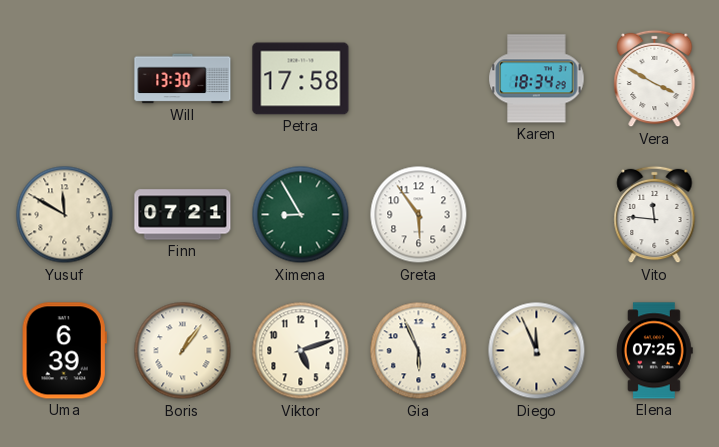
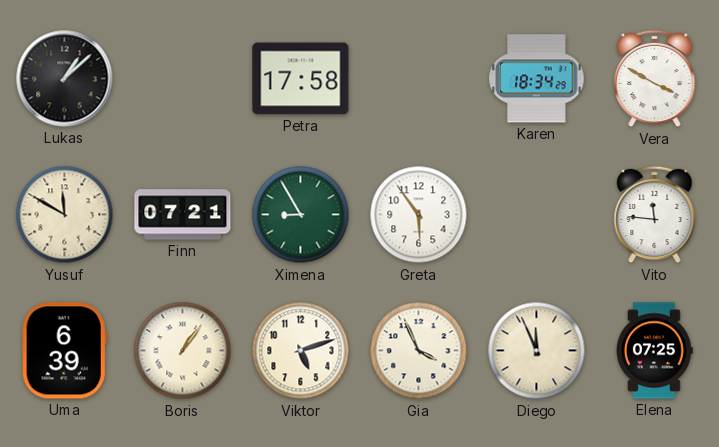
Lukas: none -> 1:08
Will: 13:30 -> none
Gia: 5:56 -> 3:56
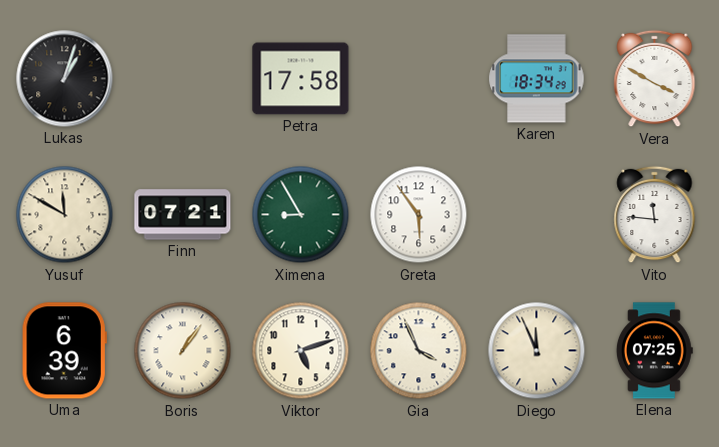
Lukas: 1:08 -> 1:03
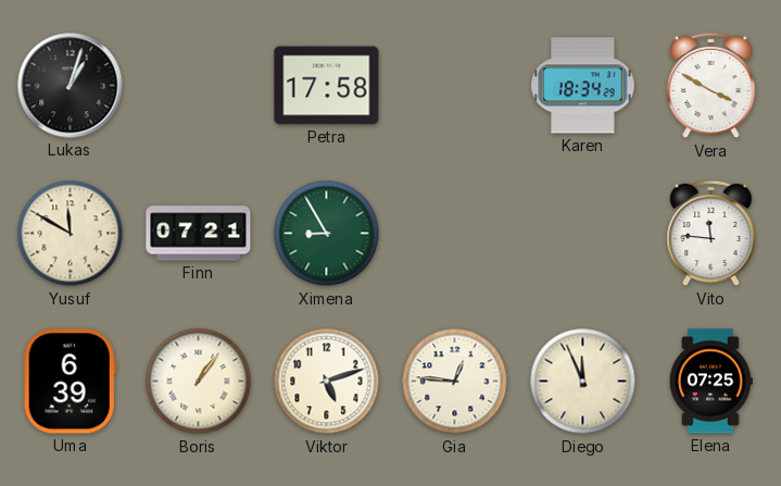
Greta: 5:54 -> none
Gia: 3:56 -> 12:46
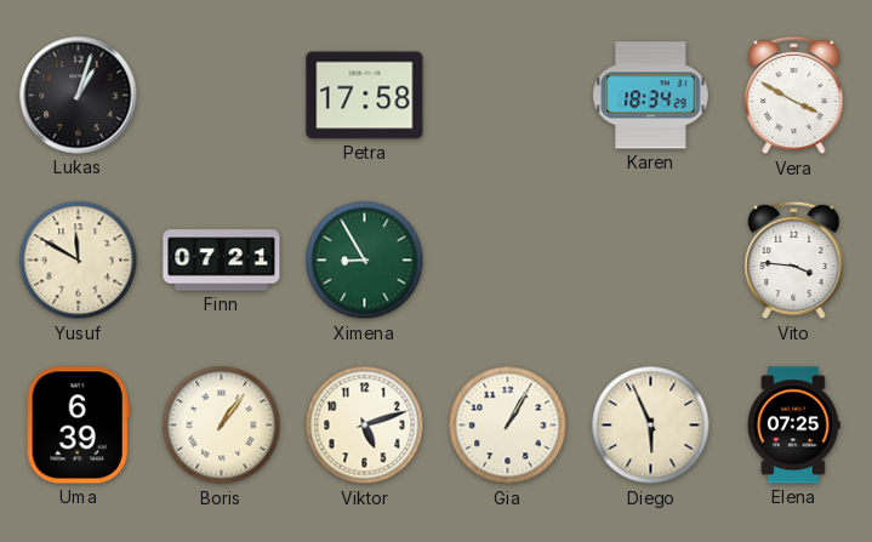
Vito: 11:46 -> 3:46
Gia: 12:46 -> 1:05
Diego: 11:56 -> 5:56
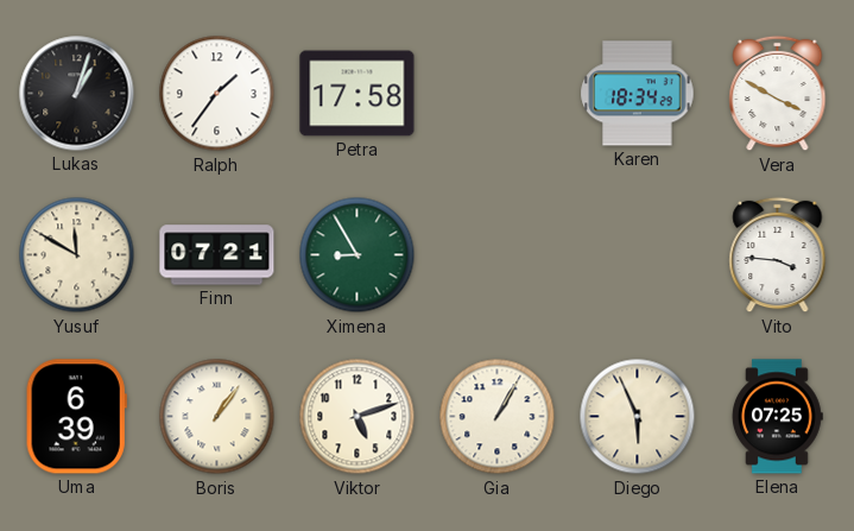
Ralph: none -> 1:36
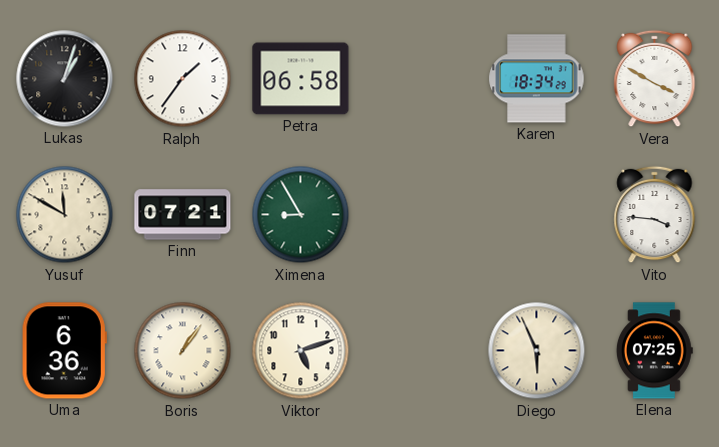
Petra: 17:58 -> 06:58
Uma: 6:39 -> 6:36
Gia: 1:05 -> none
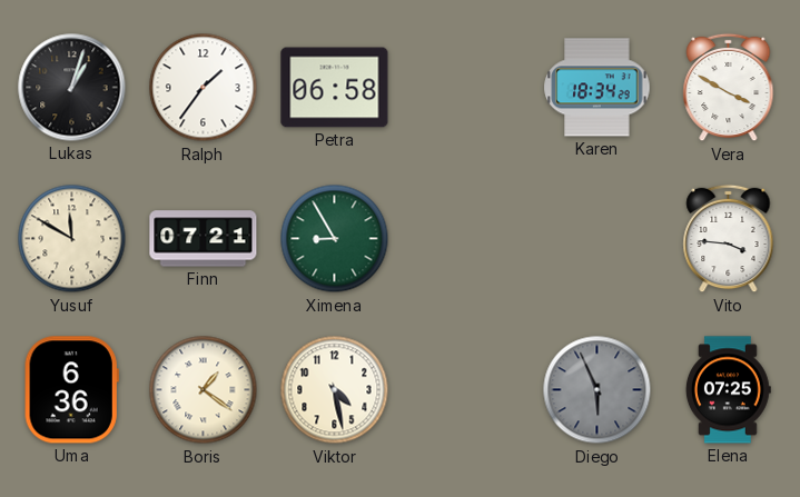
Boris: 1:06 -> 1:21
Viktor: 5:12 -> 4:28
Diego dial: cream -> grey
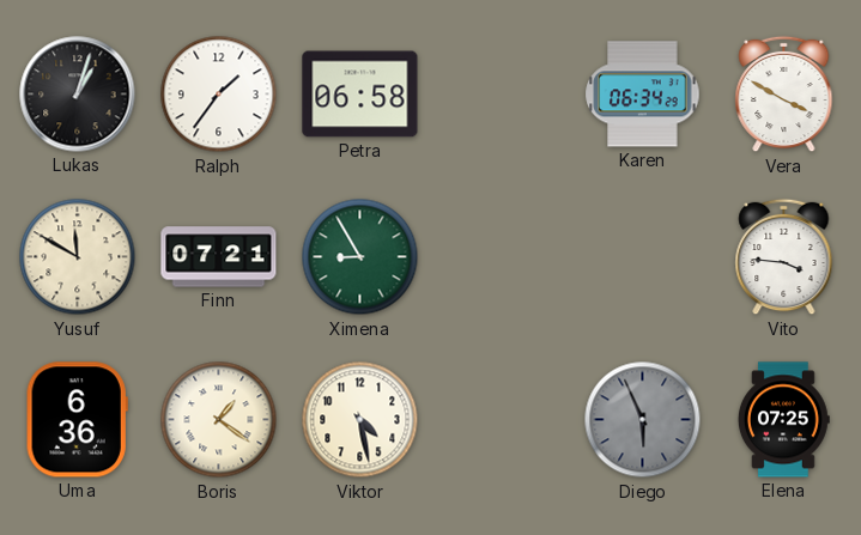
Karen: 18:34 -> 06:34
